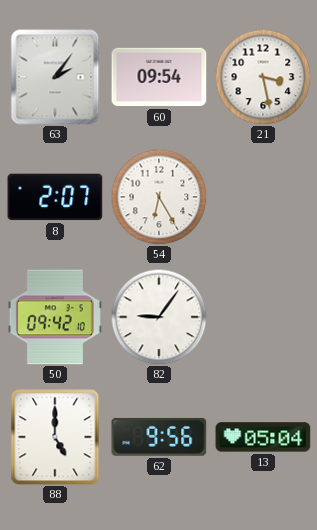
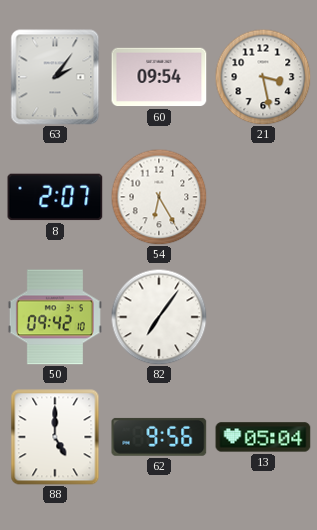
82: 9:06 -> 7:06
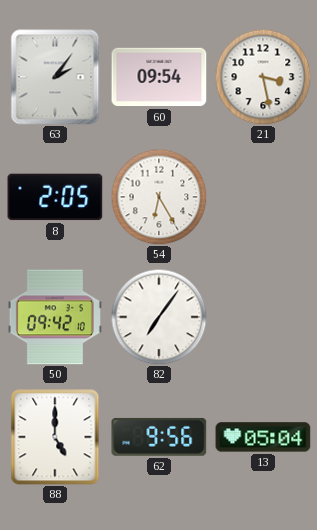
8: 2:07 -> 2:05
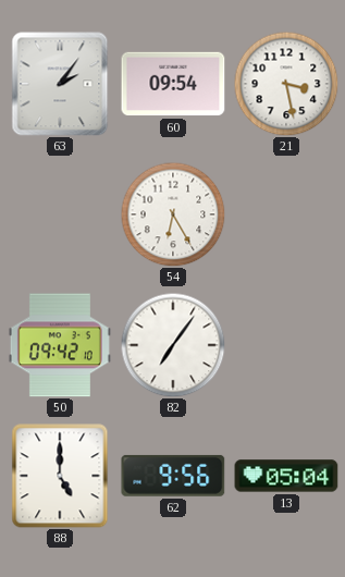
8: 2:05 -> none
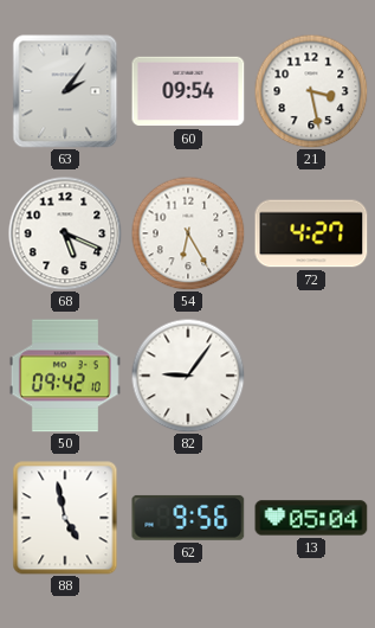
68: none -> 5:19
72: none -> 4:27
82: 7:06 -> 9:06
88: 5:00 -> 4:58
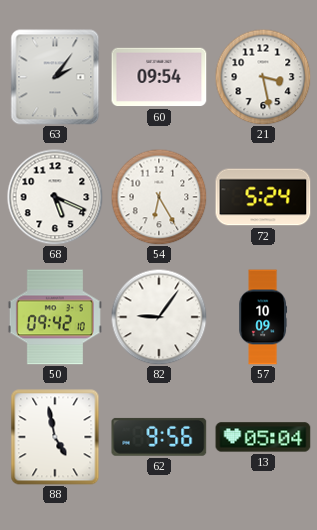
72: 4:27 -> 5:24
57: none -> 10:09
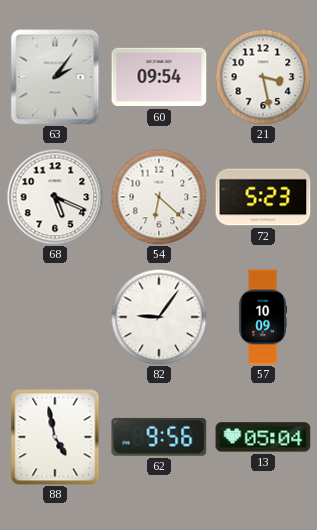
54: 6:25 -> 6:22
72: 5:24 -> 5:23
50: 09:42 -> none
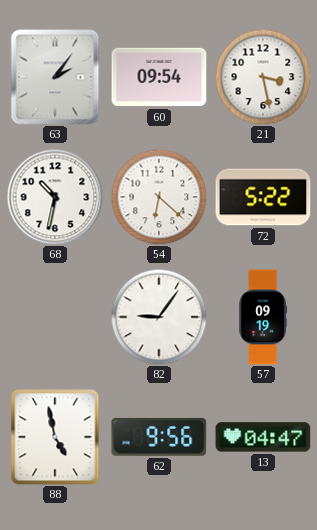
68: 5:19 -> 10:32
72: 5:23 -> 5:22
57: 10:09 -> 09:19
13: 05:04 -> 04:47
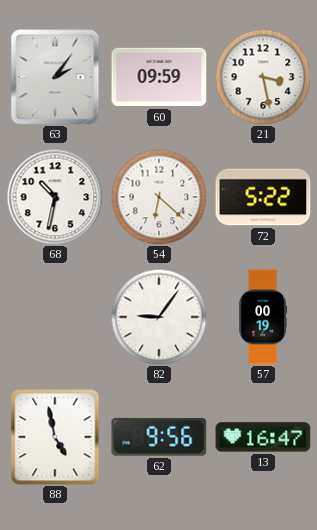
60: 09:54 -> 09:59
57: 09:19 -> 00:19
13: 04:47 -> 16:47
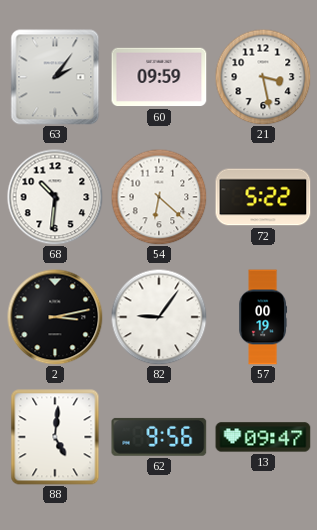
68: 10:32 -> 10:31
2: none -> 3:13
88: 4:58 -> 5:01
13: 16:47 -> 09:47
